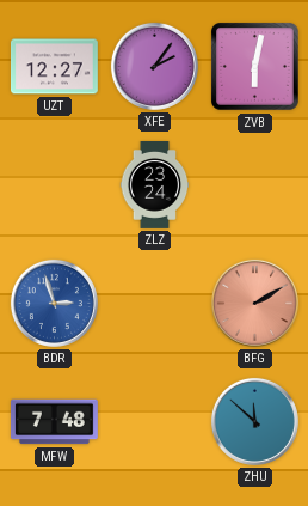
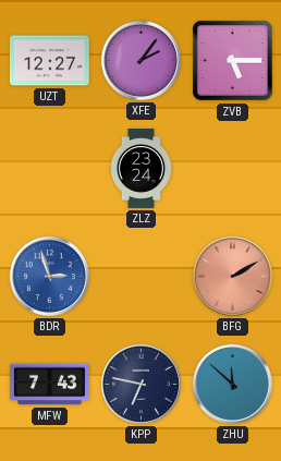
ZVB: 6:02 -> 5:15
MFW: 7:48 -> 7:43
KPP: none -> 6:47
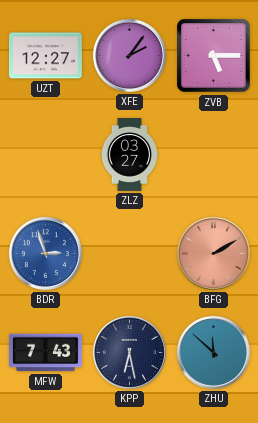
ZLZ: 23:24 -> 03:27
KPP: 6:47 -> 6:28
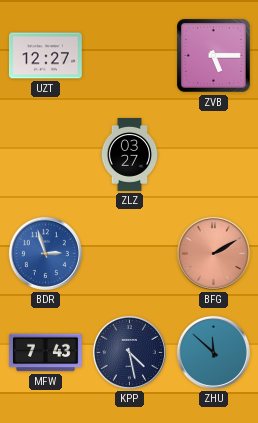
XFE: 2:06 -> none
KPP: 6:28 -> 4:28
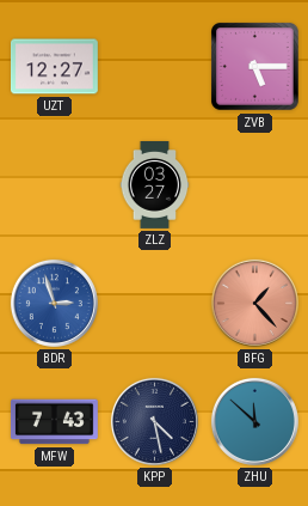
BFG: 2:10 -> 1:23
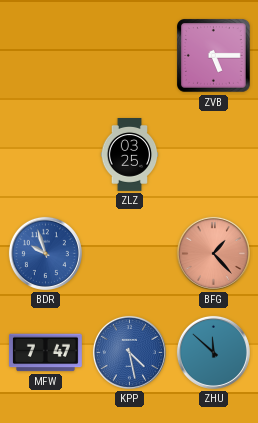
UZT: 12:27 -> none
ZLZ: 03:27 -> 03:25
BDR: 2:57 -> 9:57
MFW: 7:43 -> 7:47
KPP dial: navy -> blue
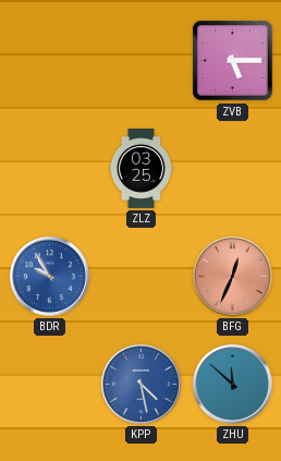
BDR: 9:57 -> 9:55
BFG: 1:23 -> 12:34
MFW: 7:47 -> none
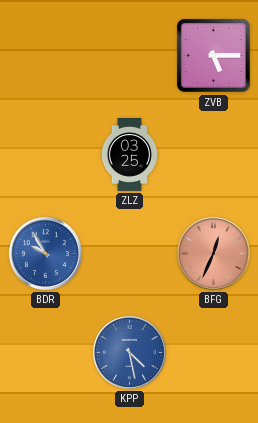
ZHU: 11:52 -> none
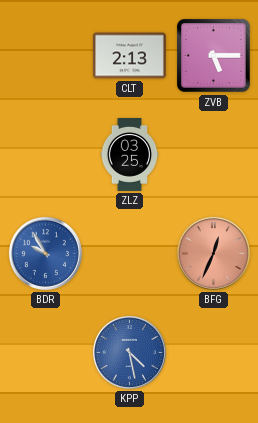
CLT: none -> 2:13
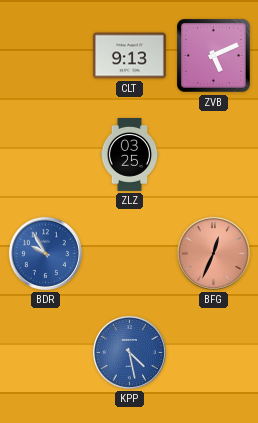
CLT: 2:13 -> 9:13
ZVB: 5:15 -> 5:11
